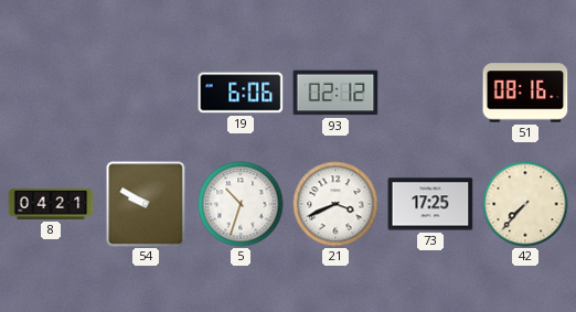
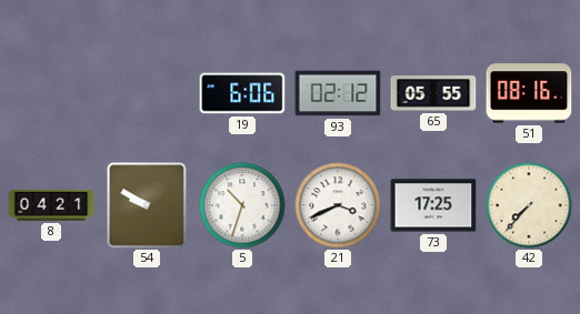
65: none -> 05:55
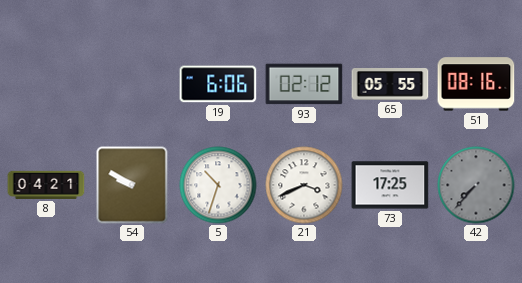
42 dial: cream -> grey
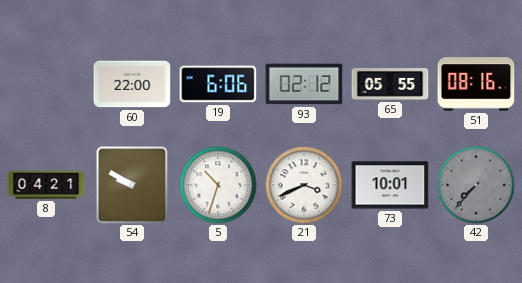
60: none -> 22:00
73: 17:25 -> 10:01
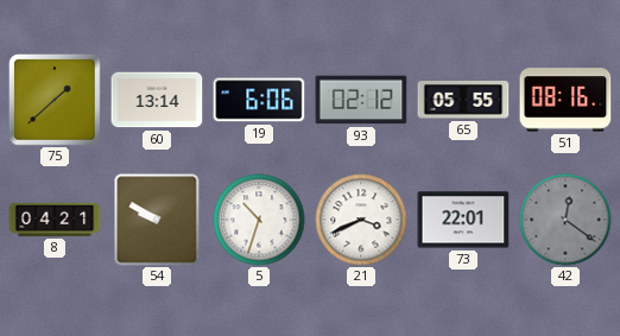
75: none -> 1:38
60: 22:00 -> 13:14
73: 10:01 -> 22:01
42: 7:37 -> 12:21
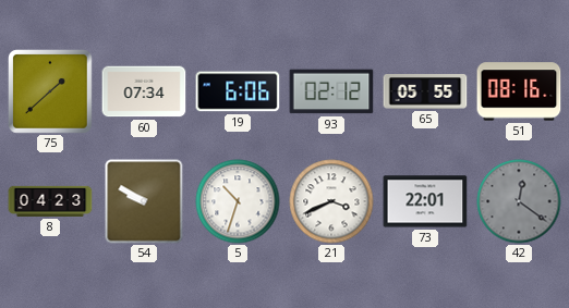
60: 13:14 -> 07:34
8: 04:21 -> 04:23
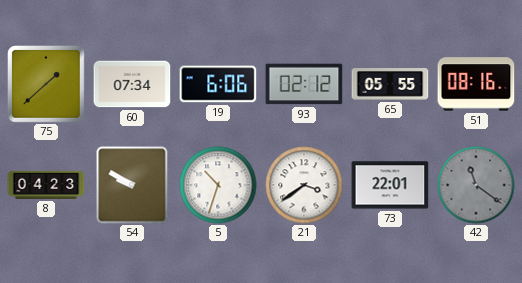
21: 3:41 -> 3:39
42: 12:21 -> 11:21
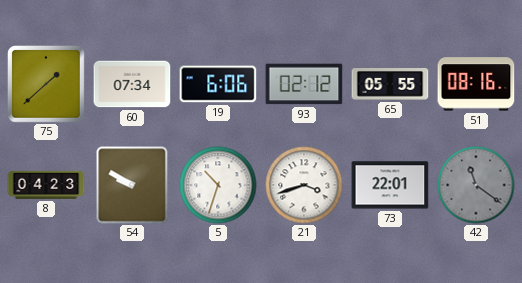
21: 3:39 -> 3:42
